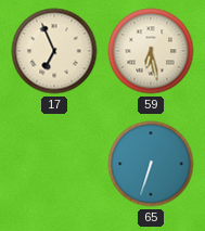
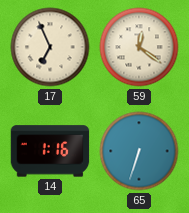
59: 6:28 -> 12:21
14: none -> 1:16
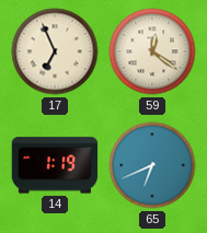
14: 1:16 -> 1:19
65: 6:33 -> 6:41
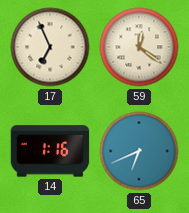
14: 1:19 -> 1:16
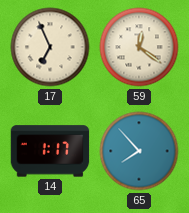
14: 1:16 -> 1:17
65: 6:41 -> 7:53
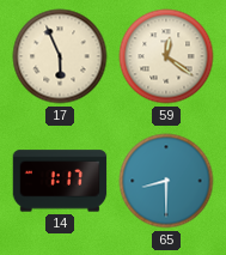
17: 6:56 -> 5:56
65: 7:53 -> 8:30
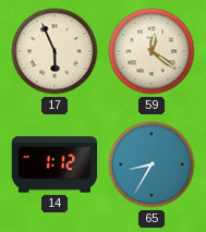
14: 1:17 -> 1:12
65: 8:30 -> 8:35
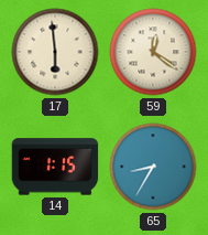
17: 5:56 -> 5:59
14: 1:12 -> 1:15
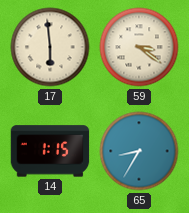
59: 12:21 -> 3:21
